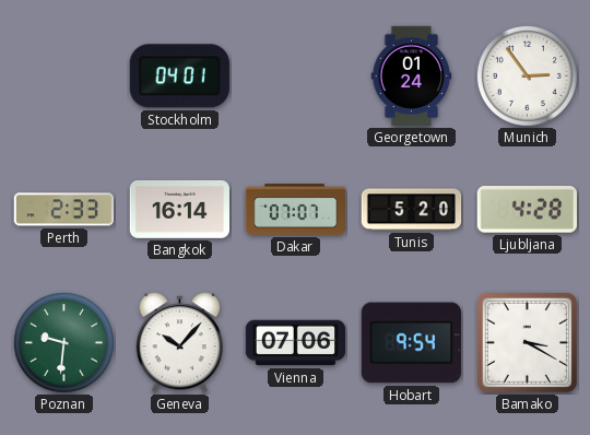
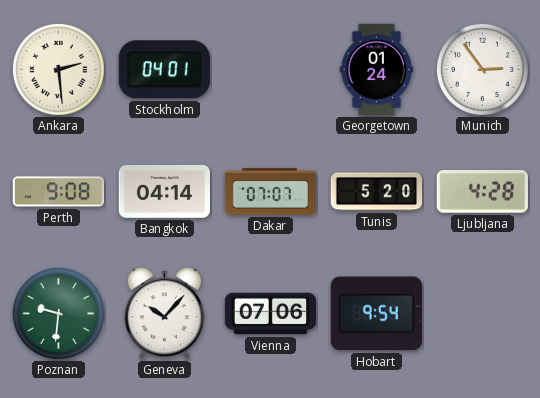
Ankara: none -> 2:29
Perth: 2:33 -> 9:08
Bangkok: 16:14 -> 04:14
Bamako: 3:20 -> none
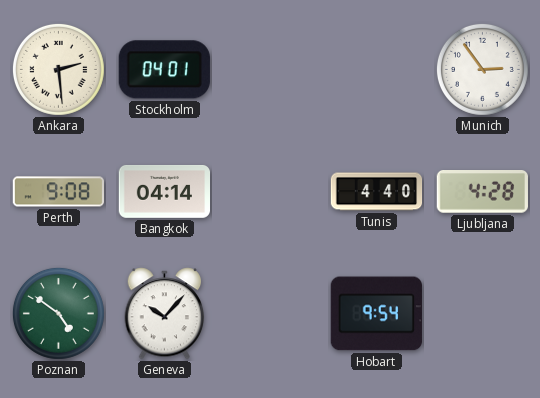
Georgetown: 01:24 -> none
Dakar: 07:07 -> none
Tunis: 5:20 -> 4:40
Poznan: 9:31 -> 4:51
Vienna: 07:06 -> none
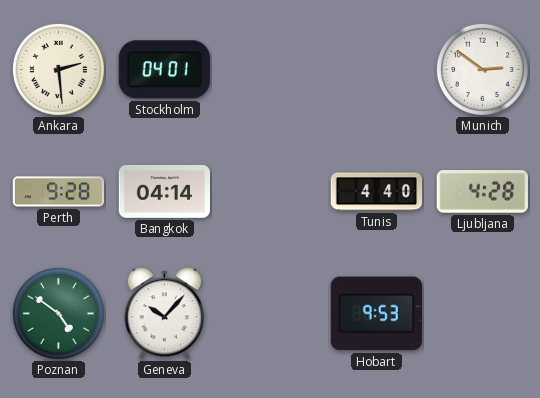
Munich: 2:54 -> 2:51
Perth: 9:08 -> 9:28
Hobart: 9:54 -> 9:53
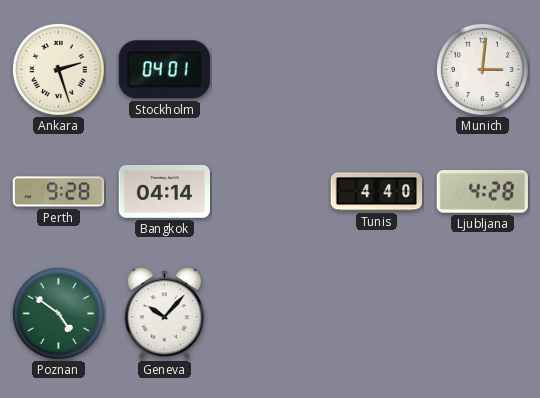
Ankara: 2:29 -> 2:27
Munich: 2:51 -> 3:01
Hobart: 9:53 -> none
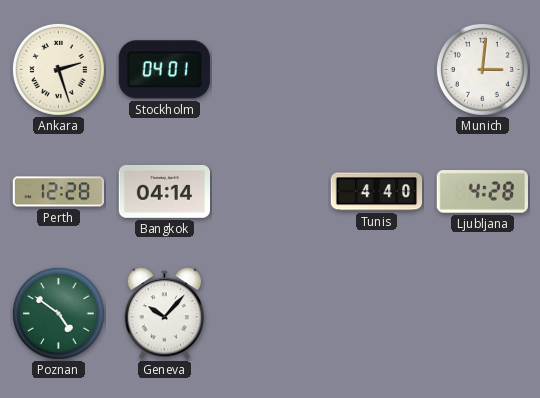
Perth: 9:28 -> 12:28
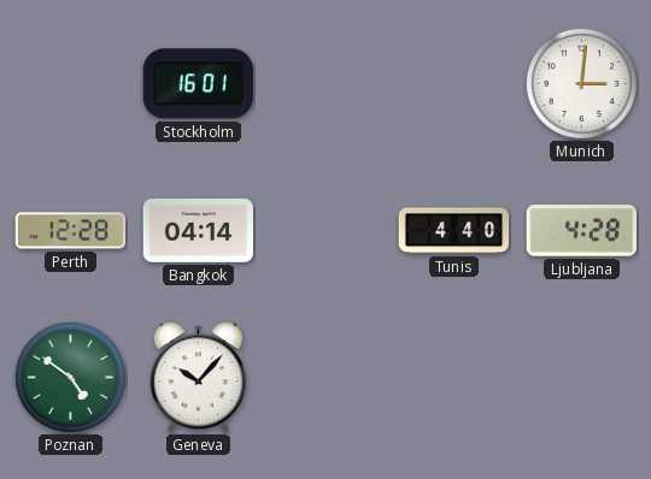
Ankara: 2:27 -> none
Stockholm: 04:01 -> 16:01
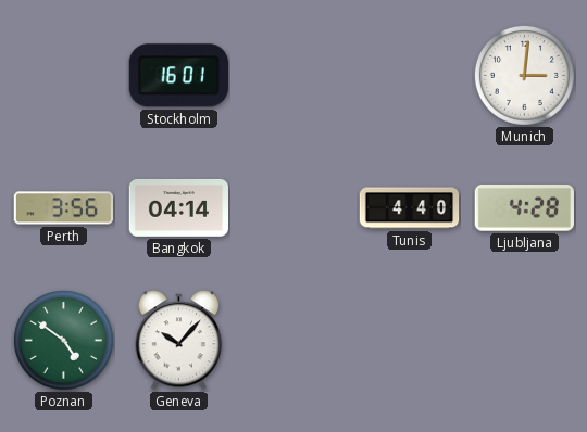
Perth: 12:28 -> 3:56
